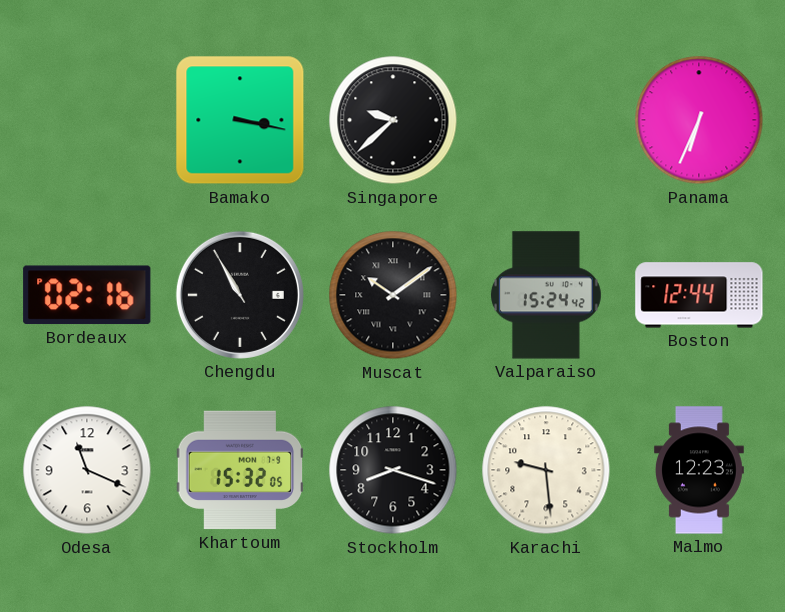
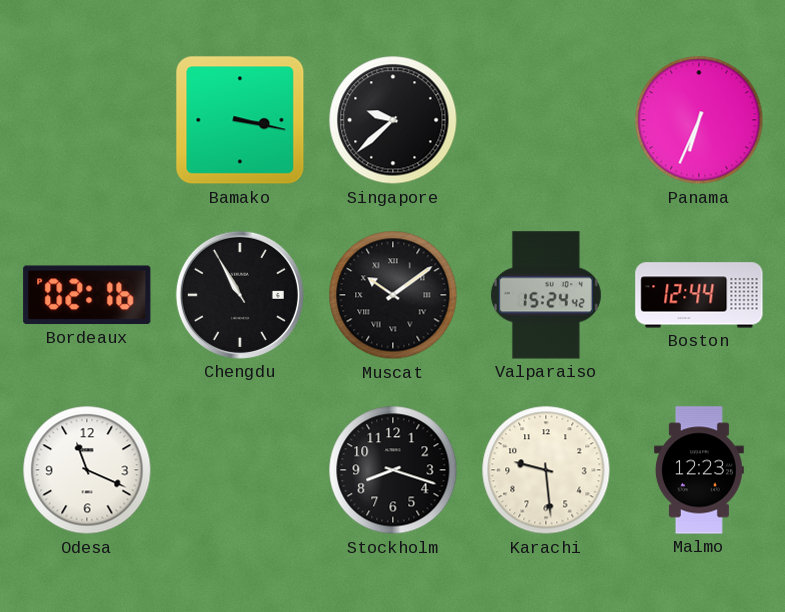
Khartoum: 15:32 -> none
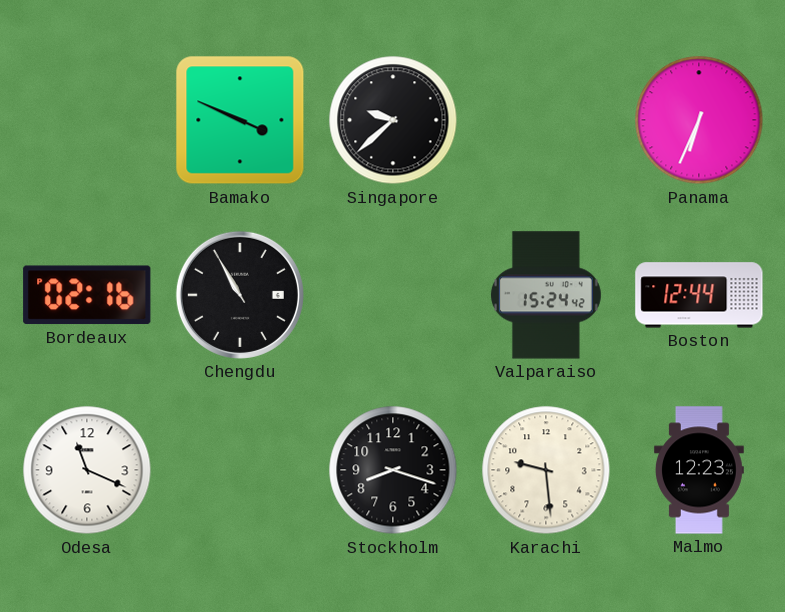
Bamako: 3:17 -> 3:49
Muscat: 10:09 -> none
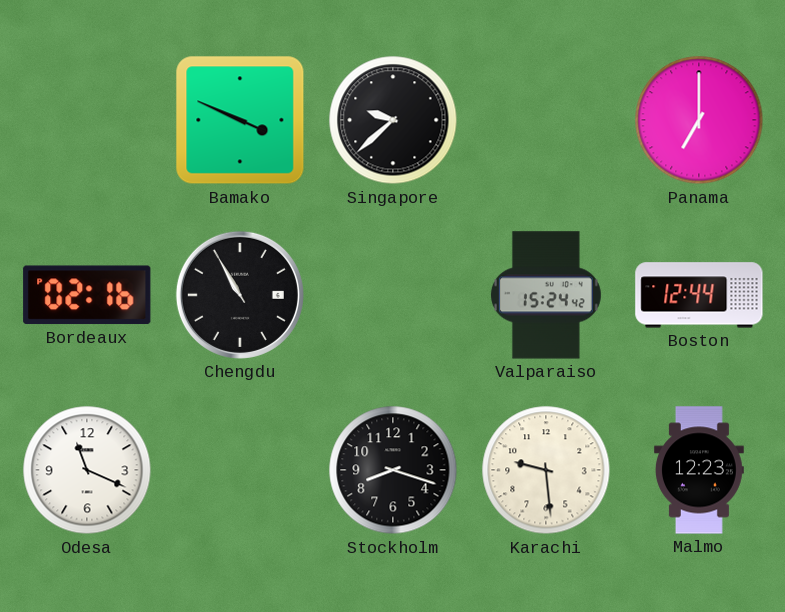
Panama: 6:34 -> 7:00
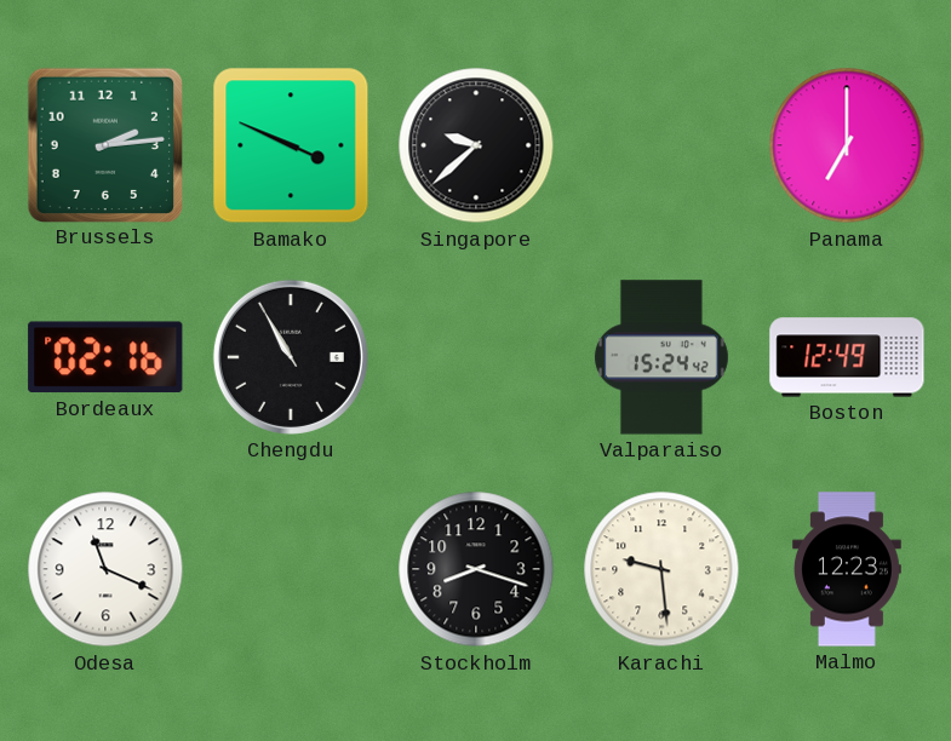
Brussels: none -> 2:14
Boston: 12:44 -> 12:49
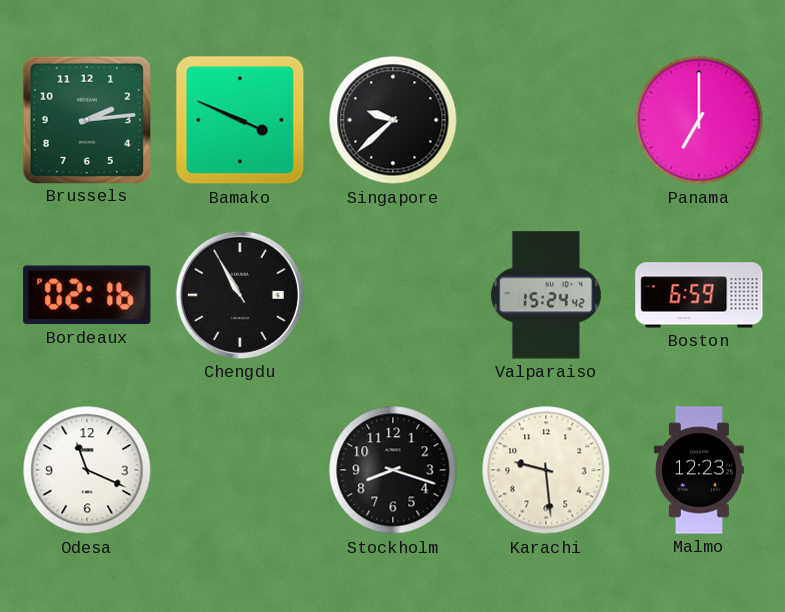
Boston: 12:49 -> 6:59
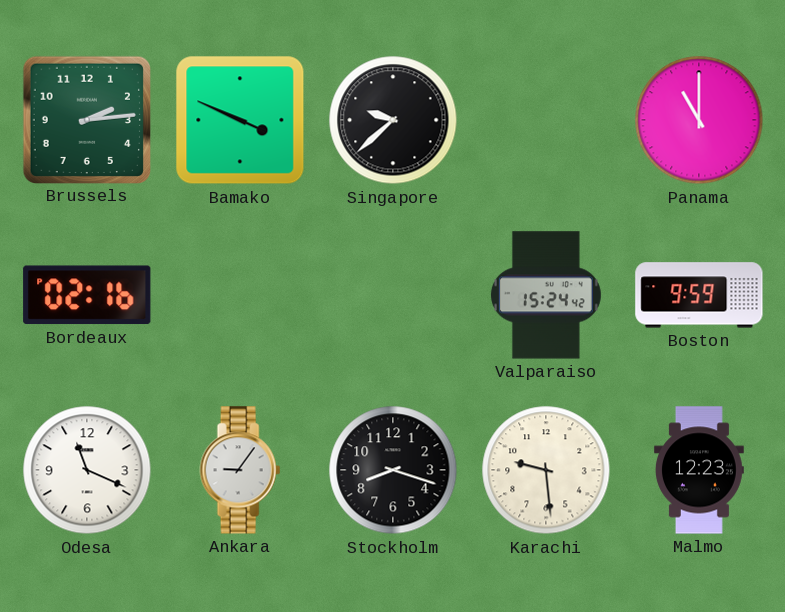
Panama: 7:00 -> 11:00
Chengdu: 10:55 -> none
Boston: 6:59 -> 9:59
Ankara: none -> 9:06
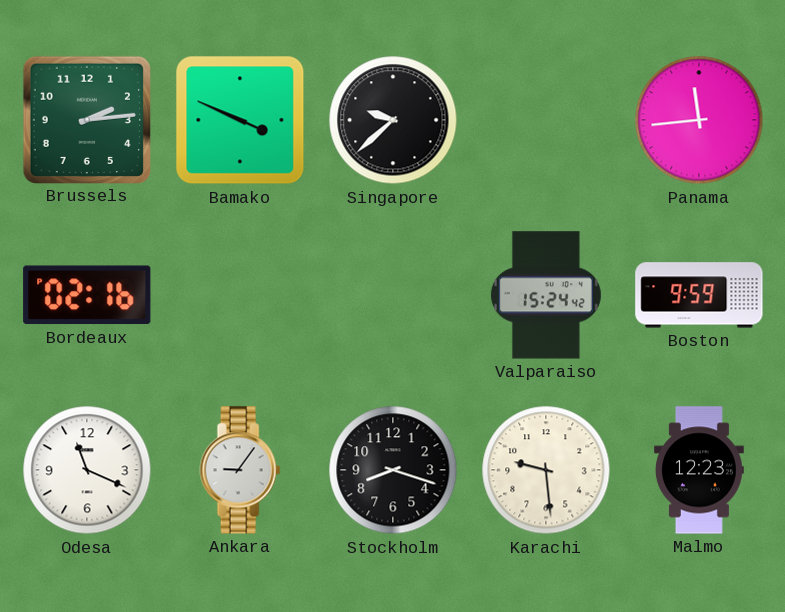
Panama: 11:00 -> 11:44
